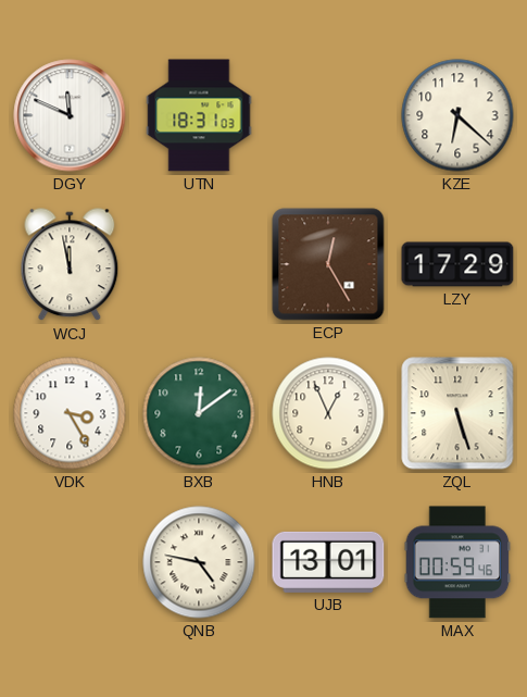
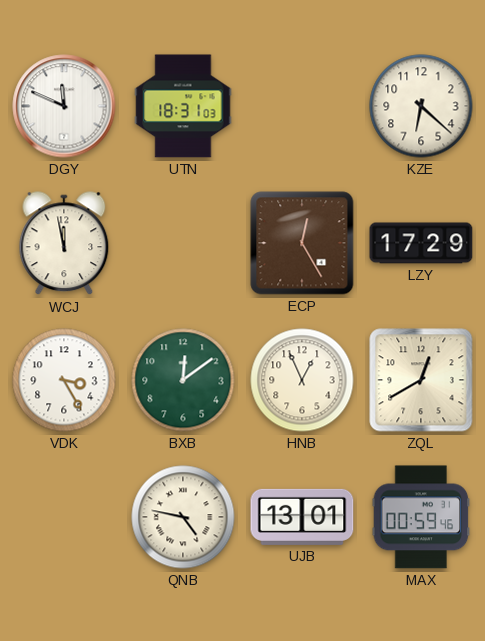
ZQL: 5:27 -> 12:40
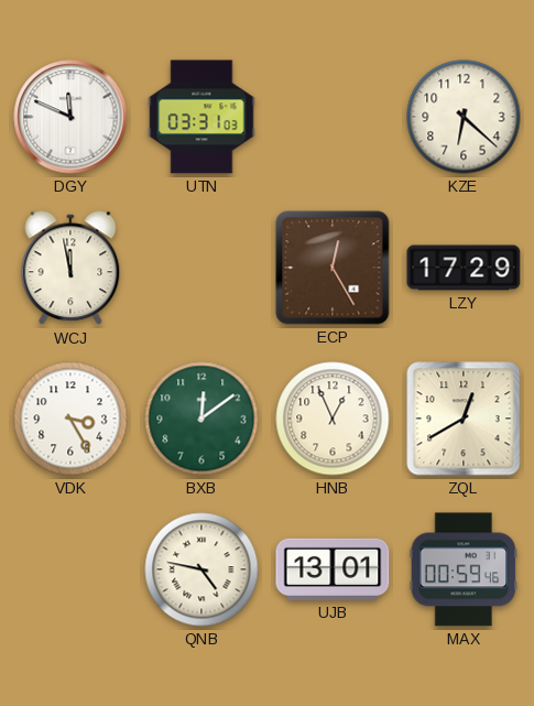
UTN: 18:31 -> 03:31
